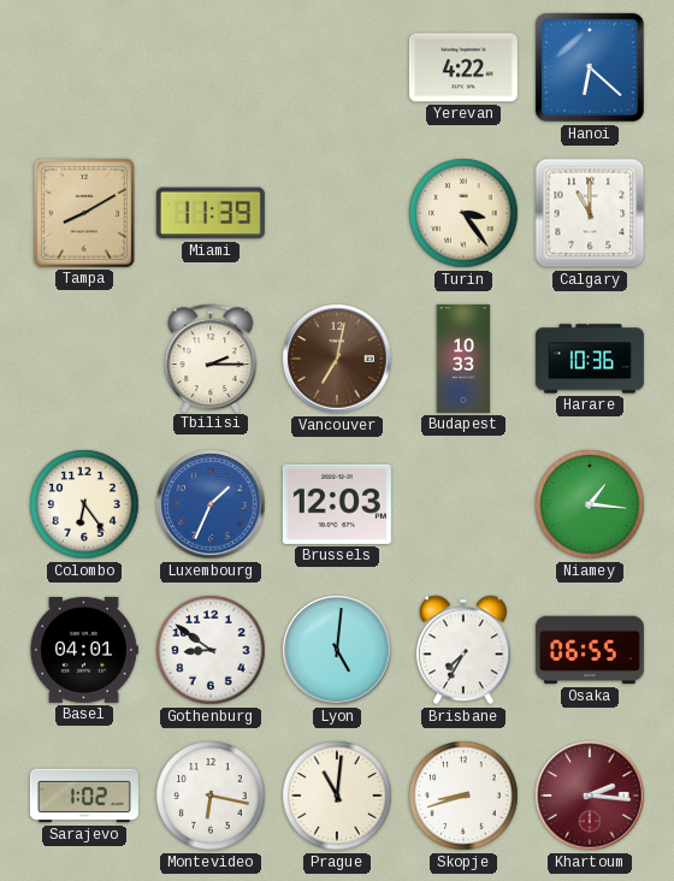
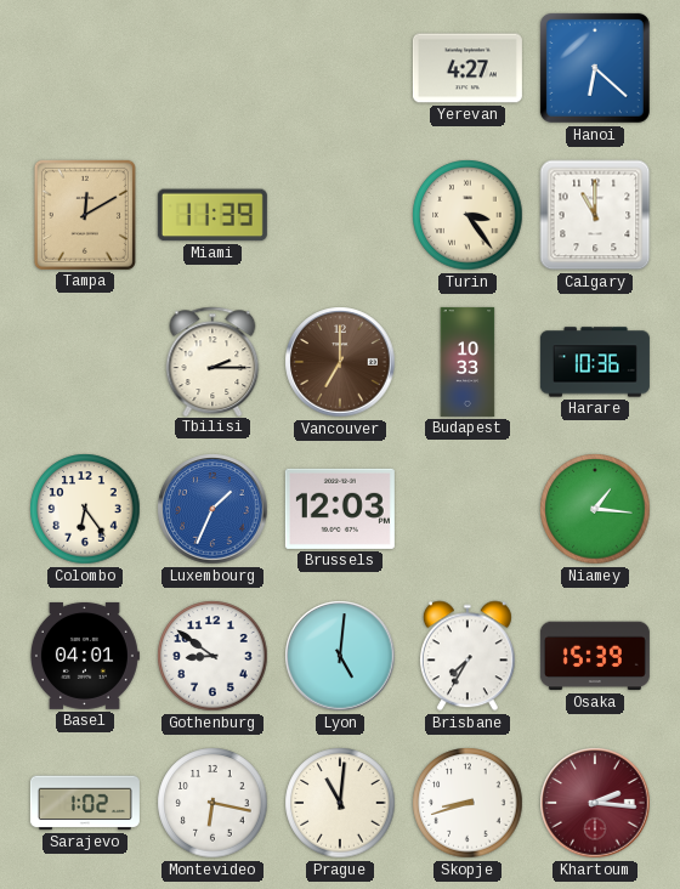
Yerevan: 4:22 -> 4:27
Tampa: 8:10 -> 12:10
Vancouver: 7:02 -> 7:00
Osaka: 06:55 -> 15:39
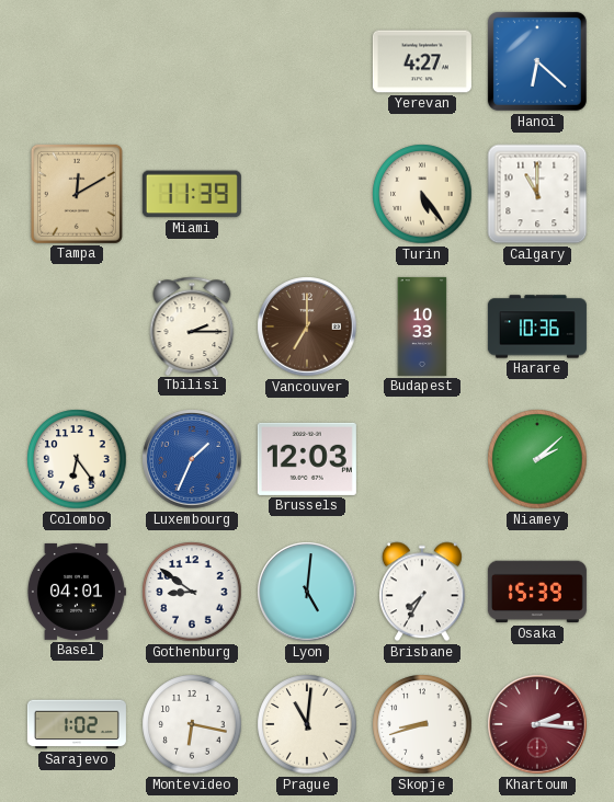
Turin: 3:24 -> 5:24
Niamey: 1:16 -> 2:08
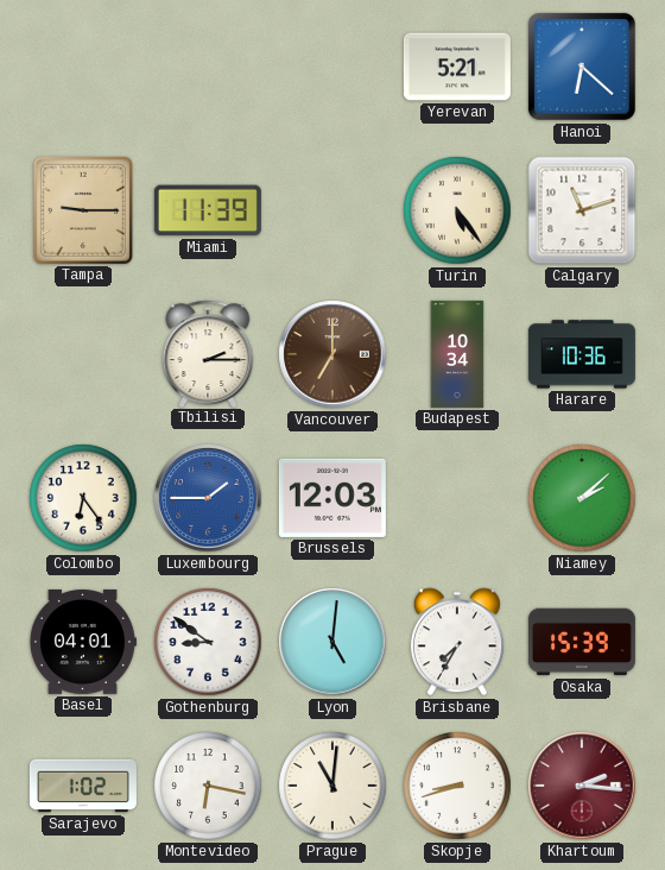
Yerevan: 4:27 -> 5:21
Tampa: 12:10 -> 9:15
Calgary: 11:00 -> 11:12
Budapest: 10:33 -> 10:34
Luxembourg: 1:34 -> 1:45
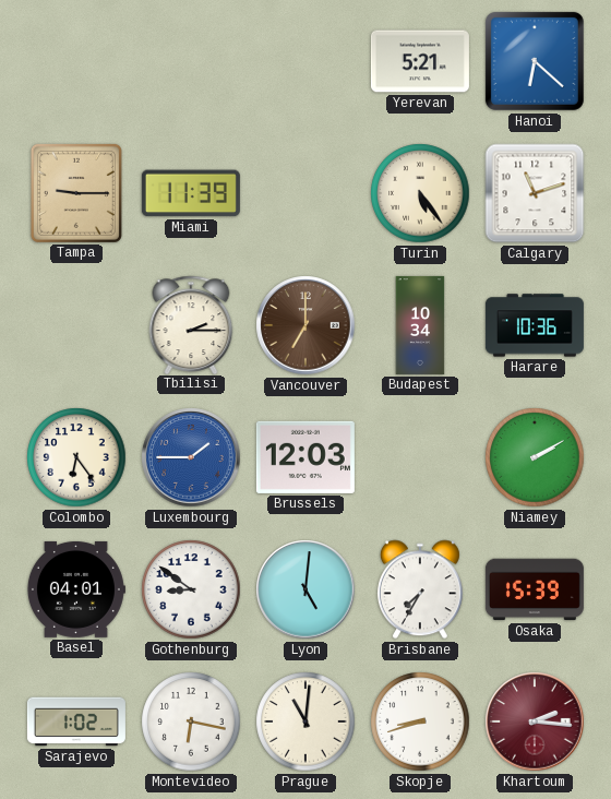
Niamey: 2:08 -> 2:10
